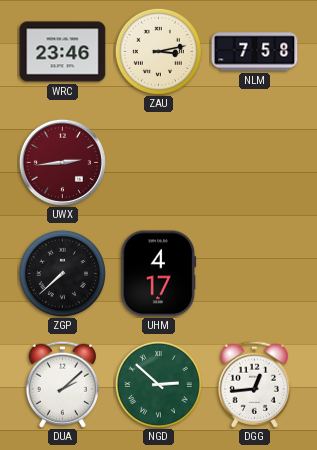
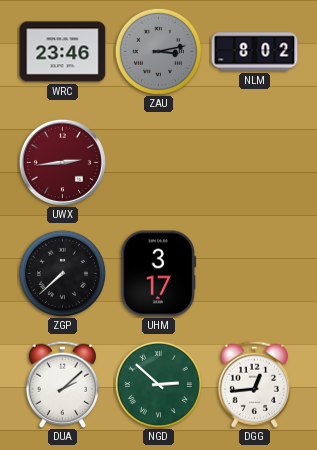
ZAU dial: cream -> grey
NLM: 7:58 -> 8:02
UHM: 4:17 -> 3:17
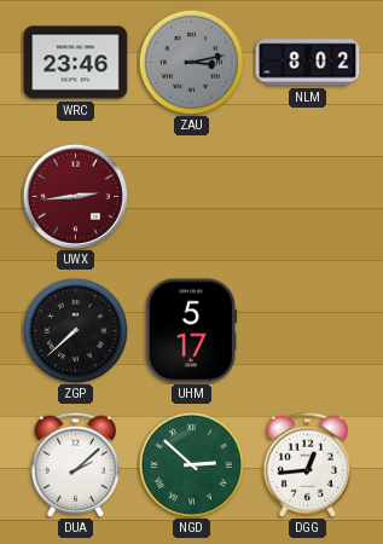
UHM: 3:17 -> 5:17
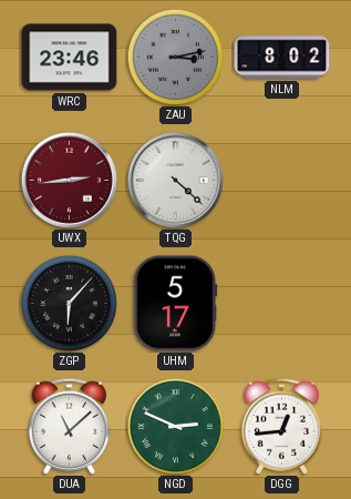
TQG: none -> 4:22
ZGP: 7:38 -> 6:07
DUA: 2:08 -> 11:08
NGD: 2:52 -> 2:49
